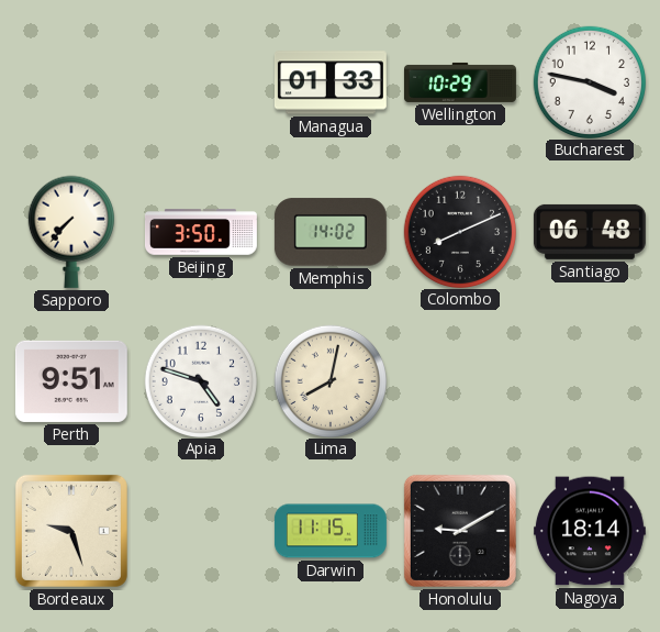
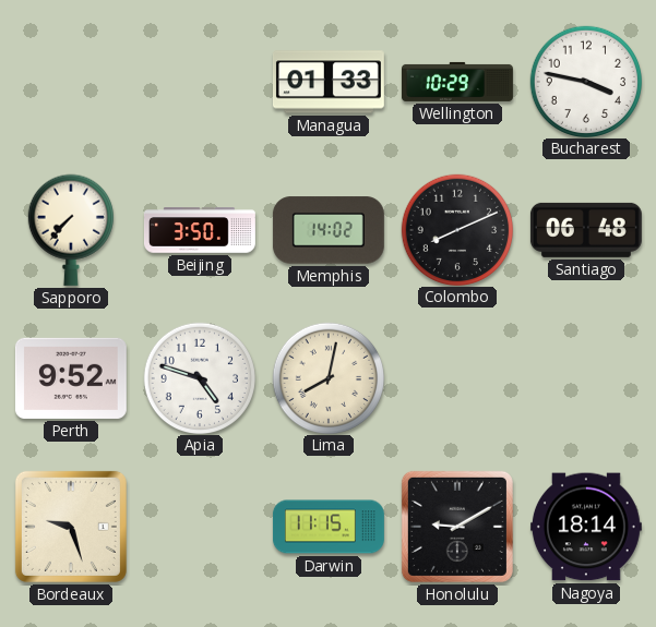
Perth: 9:51 -> 9:52
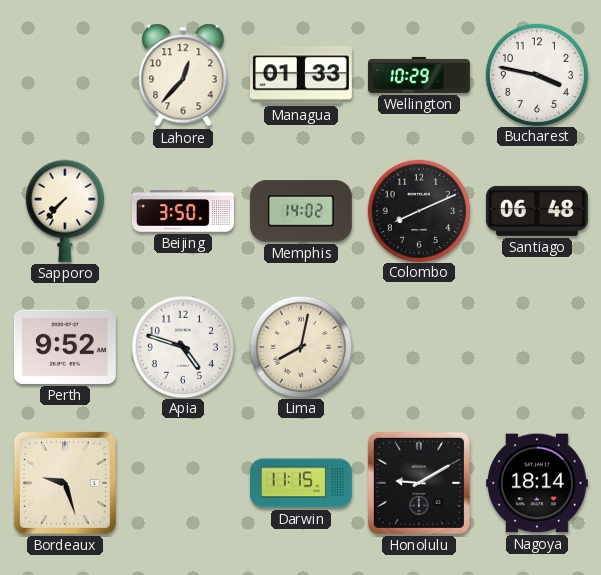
Lahore: none -> 12:37
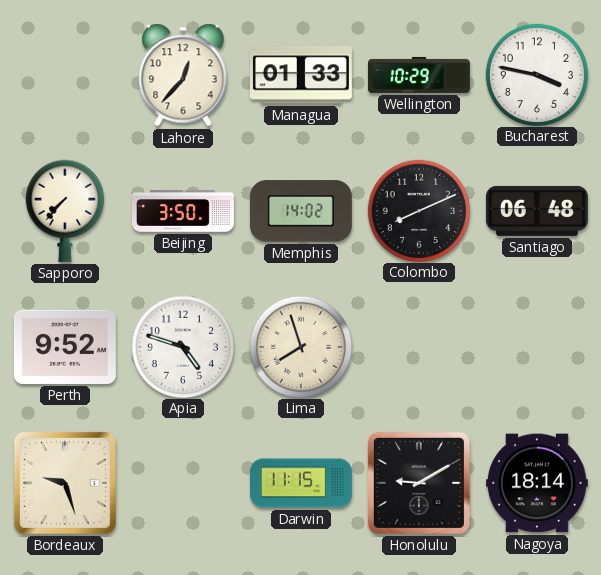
Lima: 8:02 -> 7:57
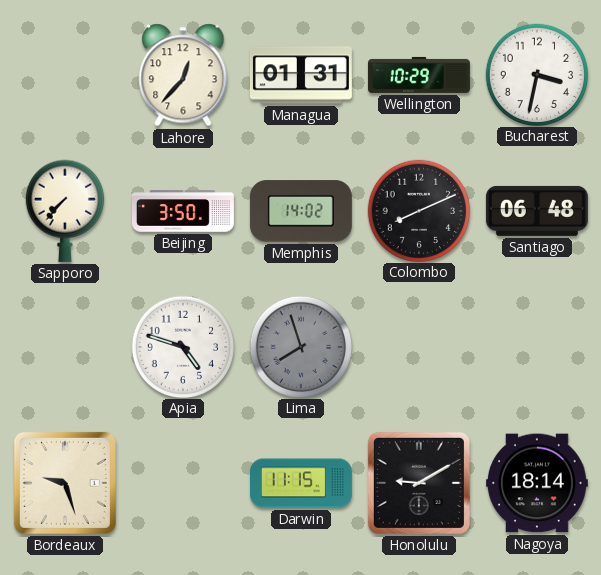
Managua: 01:33 -> 01:31
Bucharest: 3:47 -> 3:32
Perth: 9:52 -> none
Lima dial: cream -> grey
